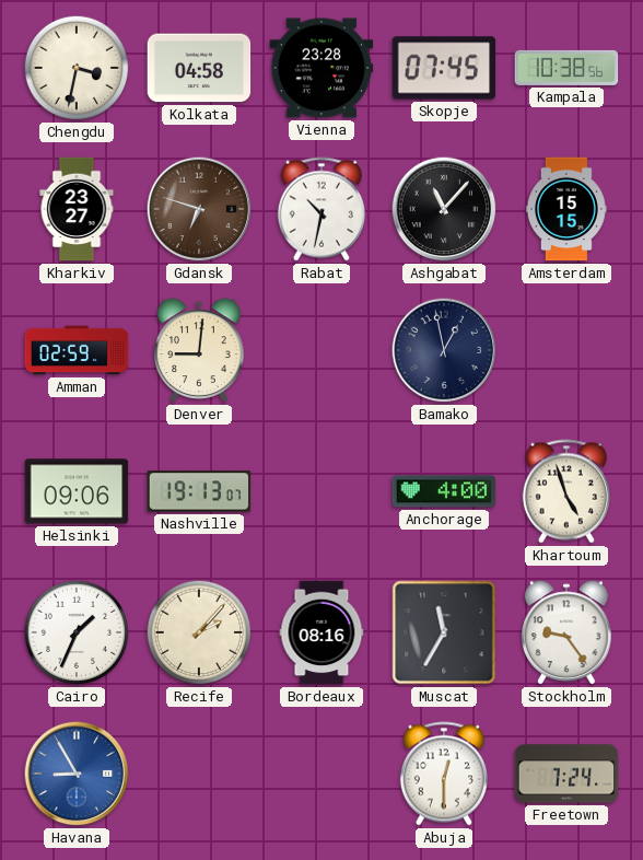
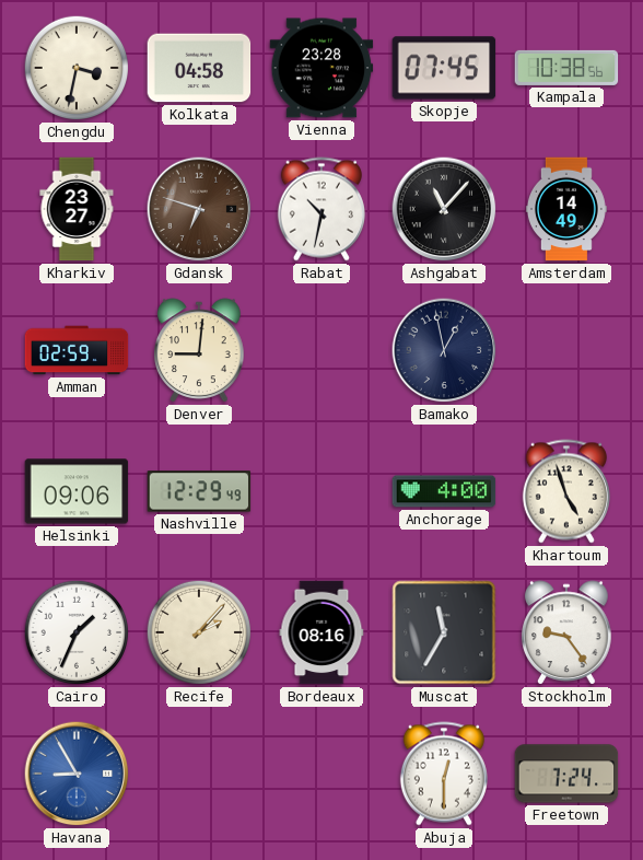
Amsterdam: 15:15 -> 14:49
Nashville: 19:13 -> 12:29
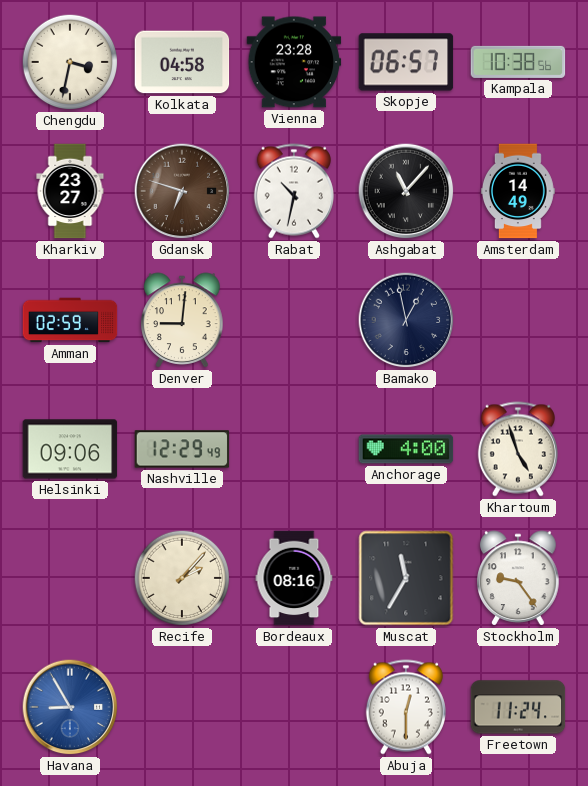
Skopje: 07:45 -> 06:57
Cairo: 1:34 -> none
Freetown: 7:24 -> 11:24
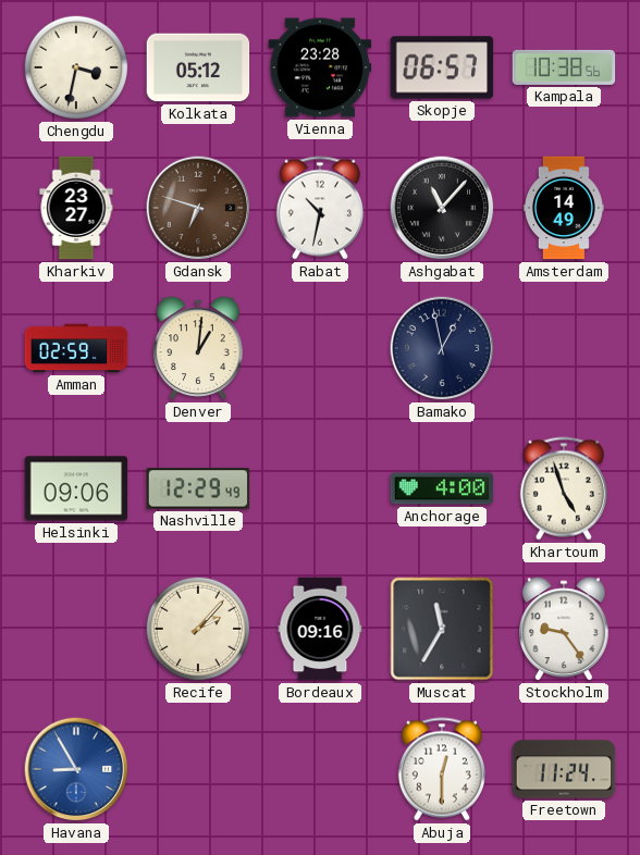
Kolkata: 04:58 -> 05:12
Denver: 9:01 -> 1:01
Bordeaux: 08:16 -> 09:16
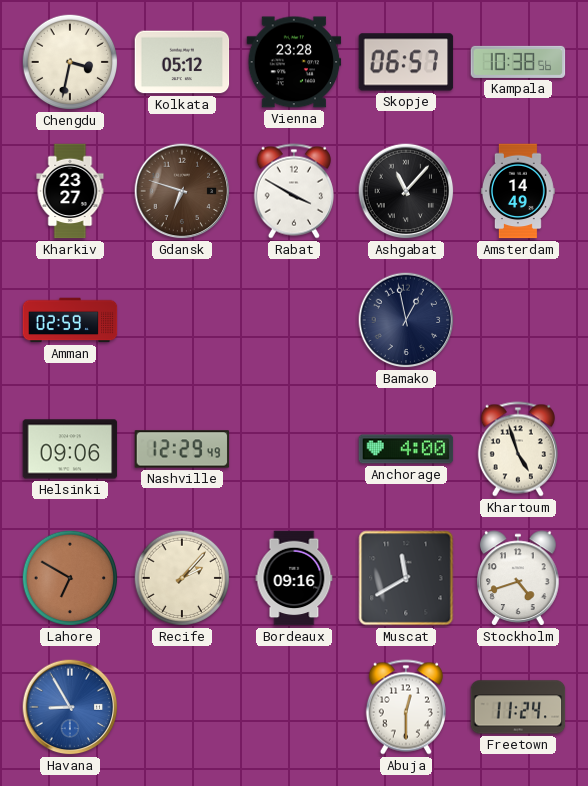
Rabat: 10:32 -> 3:50
Denver: 1:01 -> none
Lahore: none -> 6:50
Muscat: 11:35 -> 11:40
Stockholm: 9:24 -> 4:42
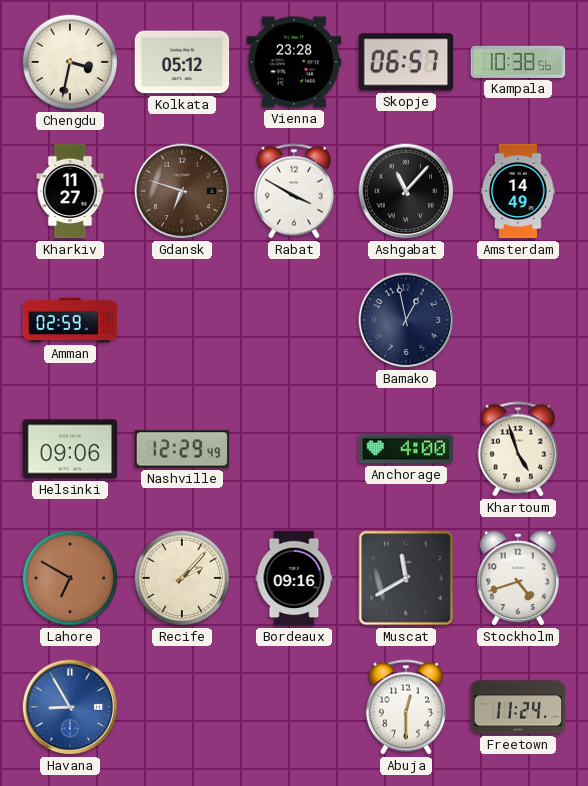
Kharkiv: 23:27 -> 11:27
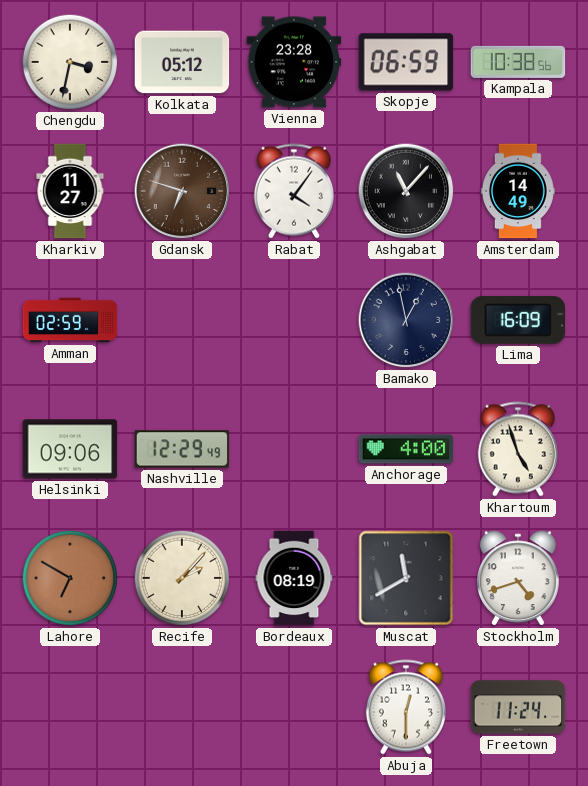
Skopje: 06:57 -> 06:59
Rabat: 3:50 -> 4:06
Lima: none -> 16:09
Bordeaux: 09:16 -> 08:19
Havana: 8:55 -> none
